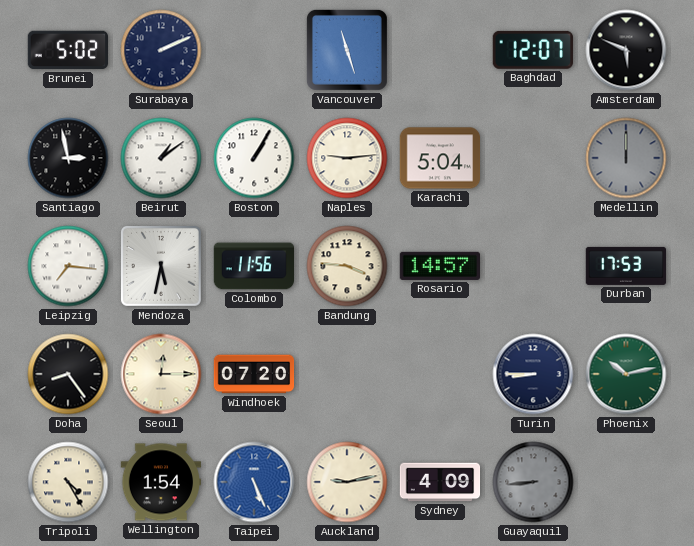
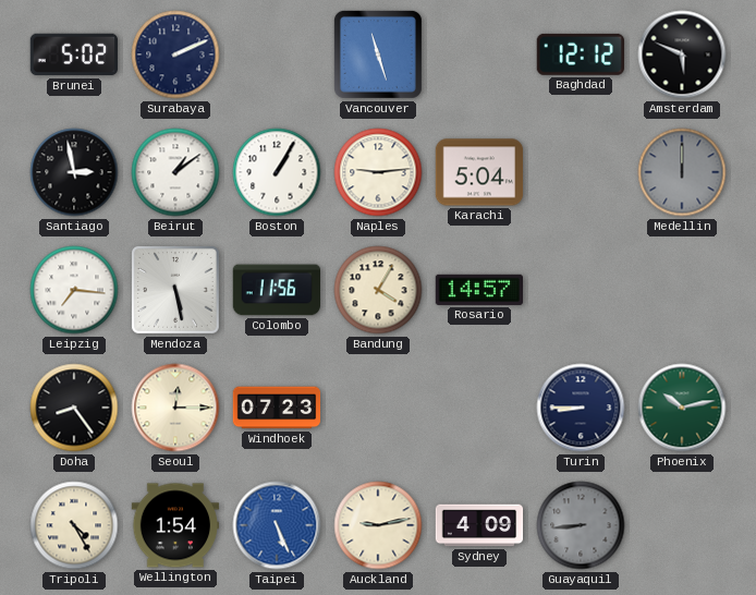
Baghdad: 12:07 -> 12:12
Mendoza: 5:32 -> 5:28
Bandung: 3:46 -> 4:05
Durban: 17:53 -> none
Windhoek: 07:20 -> 07:23
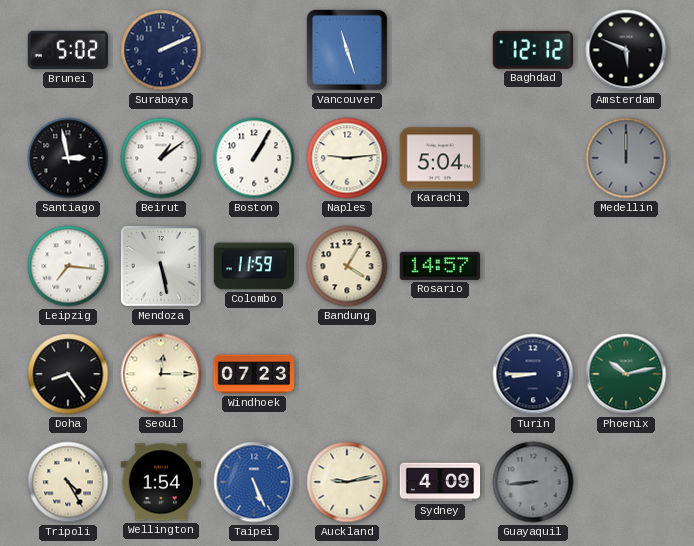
Colombo: 11:56 -> 11:59
